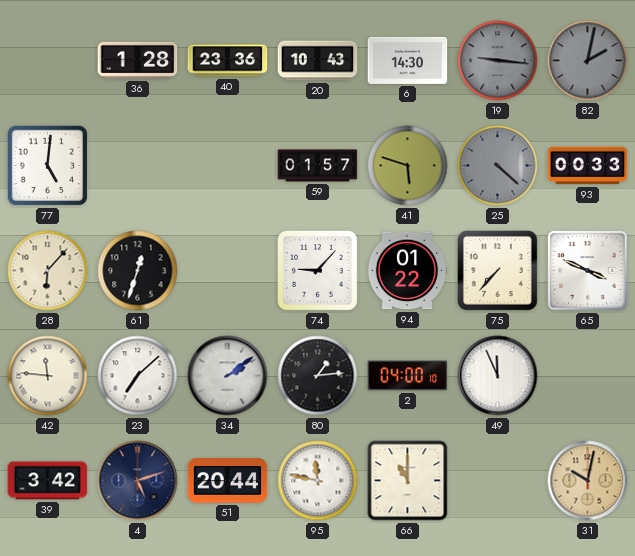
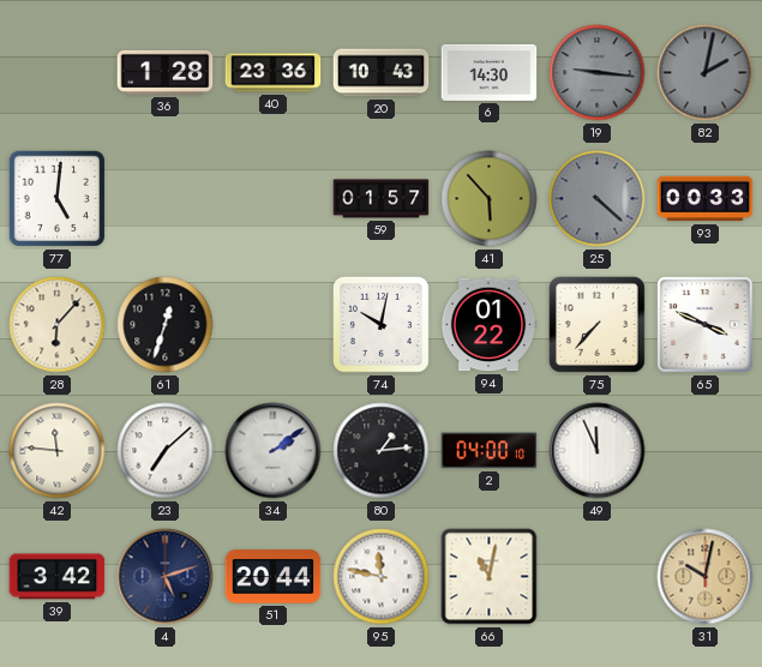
41: 5:48 -> 5:53
74: 9:07 -> 10:02
66: 11:00 -> 11:02
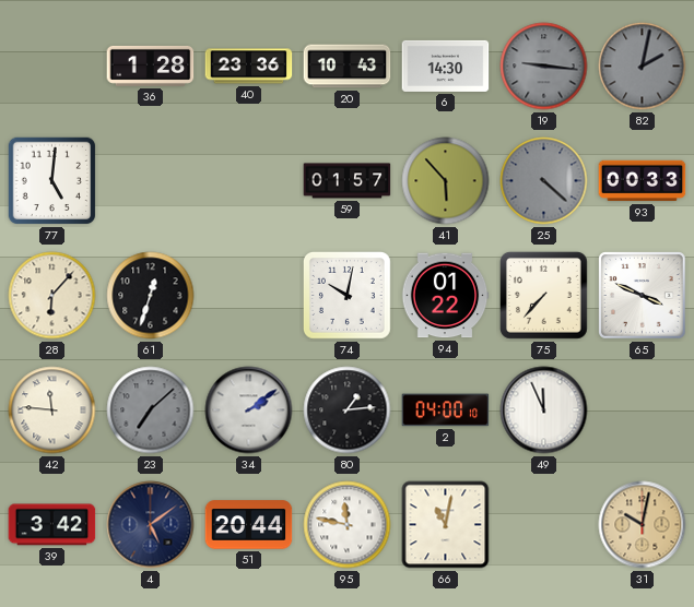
23 dial: white -> grey
4: 5:12 -> 5:09
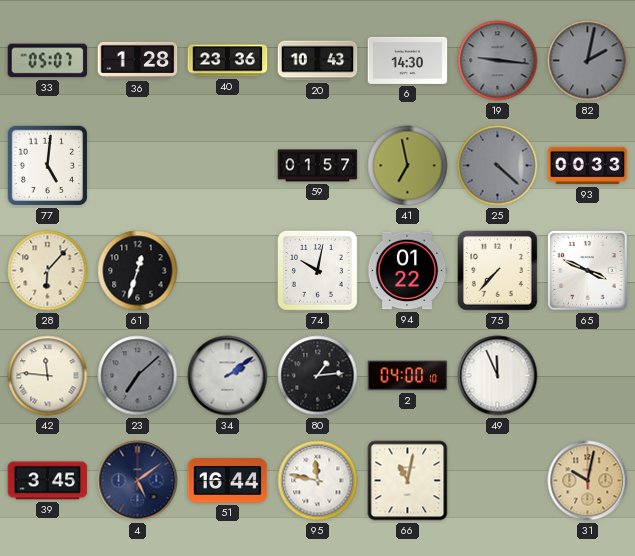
33: none -> 05:07
41: 5:53 -> 6:58
39: 3:42 -> 3:45
51: 20:44 -> 16:44
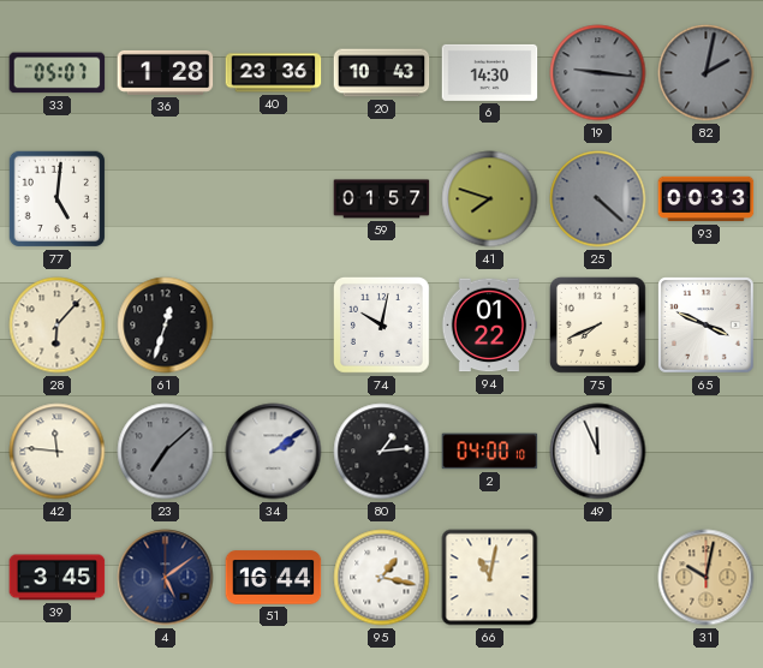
41: 6:58 -> 7:48
75: 7:37 -> 7:41
95: 11:47 -> 1:17
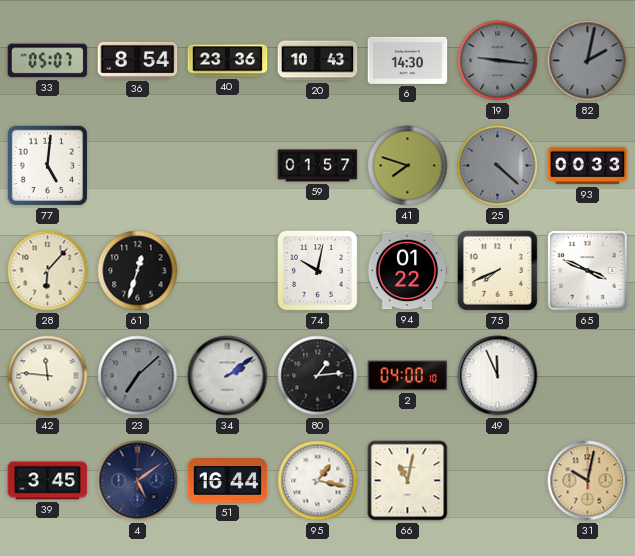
36: 1:28 -> 8:54
